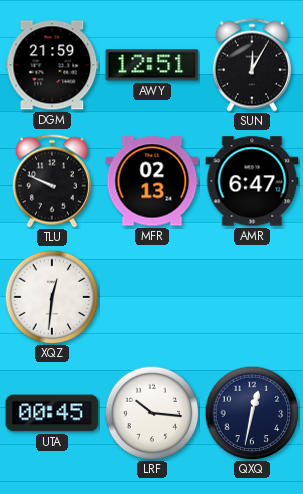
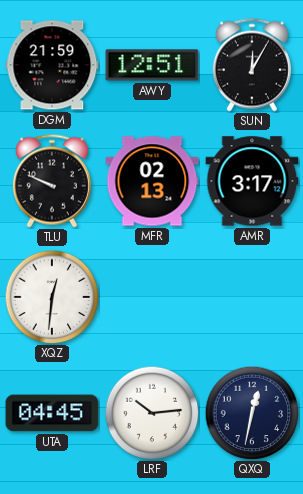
AMR: 6:47 -> 3:17
UTA: 00:45 -> 04:45
LRF: 10:16 -> 10:14
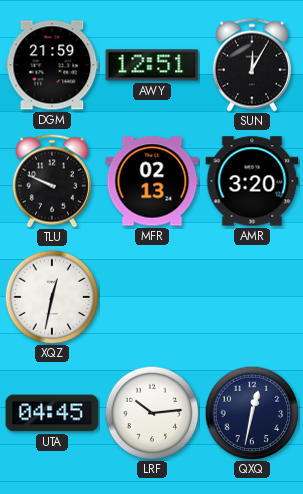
AMR: 3:17 -> 3:20
XQZ: 12:31 -> 12:32
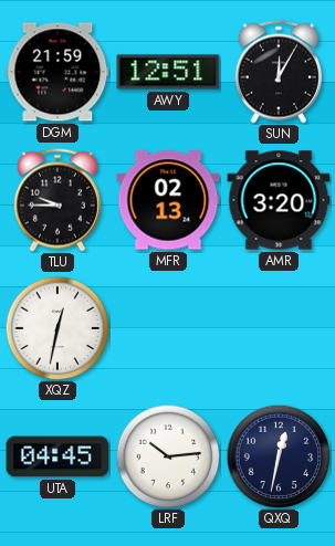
TLU: 9:49 -> 9:45
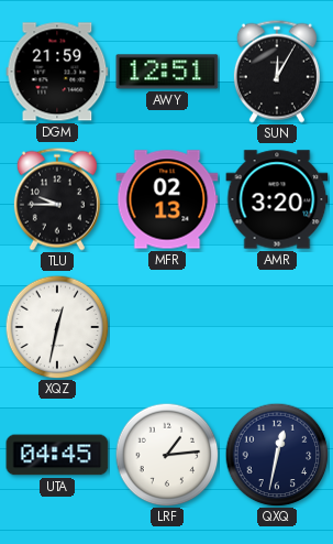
LRF: 10:14 -> 1:14
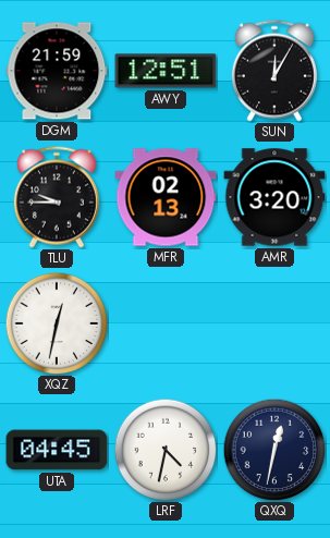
LRF: 1:14 -> 4:32
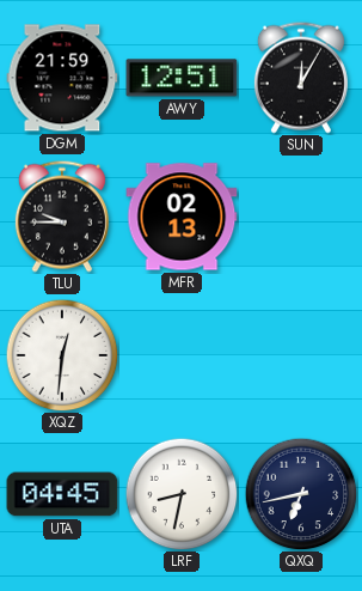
AMR: 3:20 -> none
XQZ: 12:32 -> 12:31
LRF: 4:32 -> 8:32
QXQ: 12:32 -> 6:43
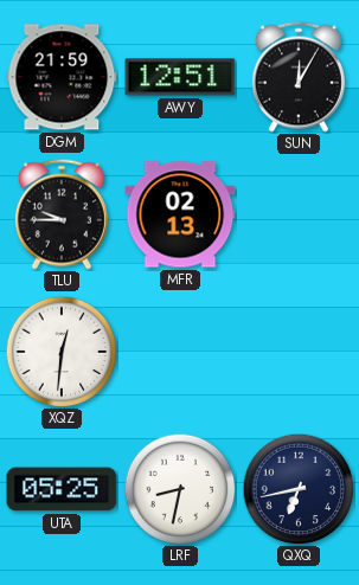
UTA: 04:45 -> 05:25
